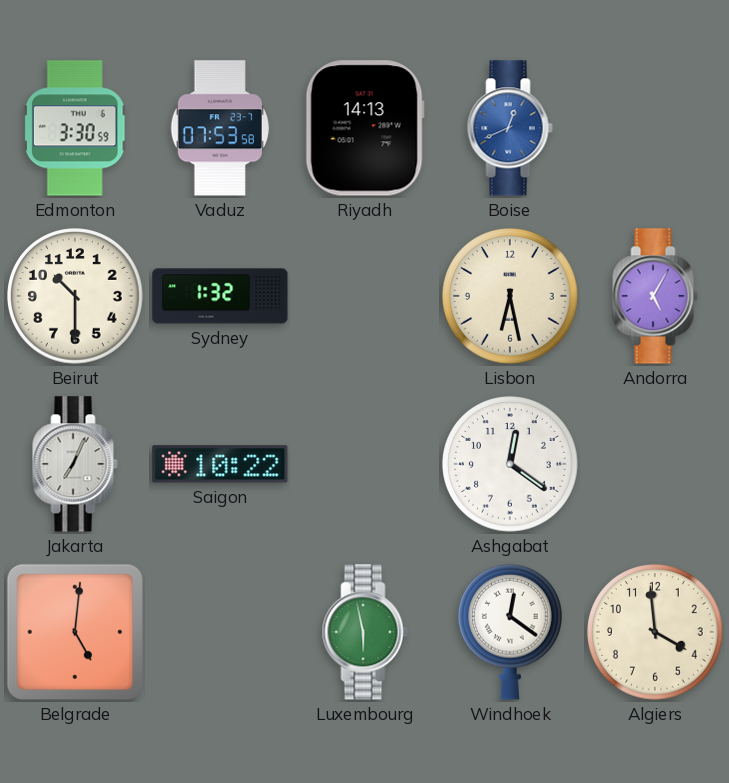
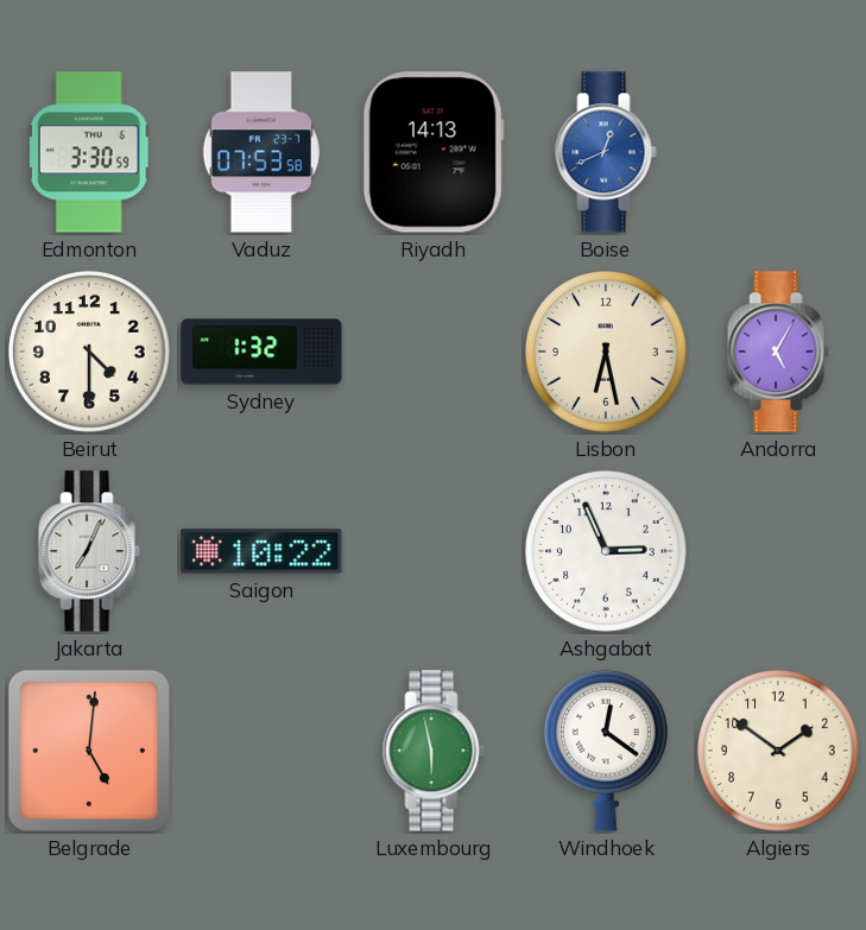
Beirut: 10:30 -> 4:30
Ashgabat: 12:21 -> 2:56
Algiers: 3:59 -> 1:51
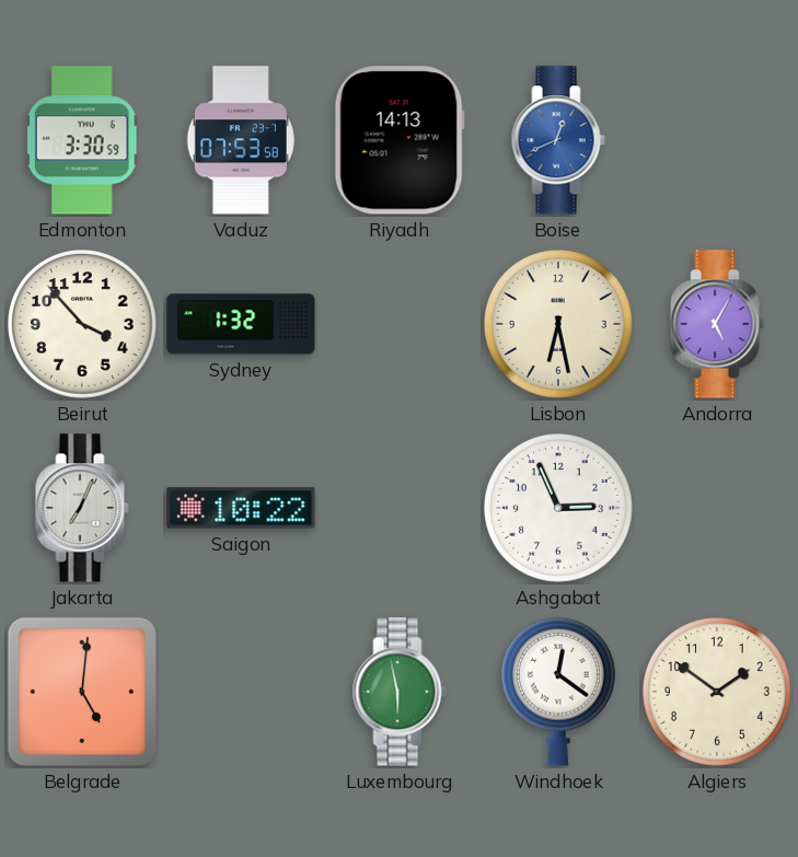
Beirut: 4:30 -> 3:53
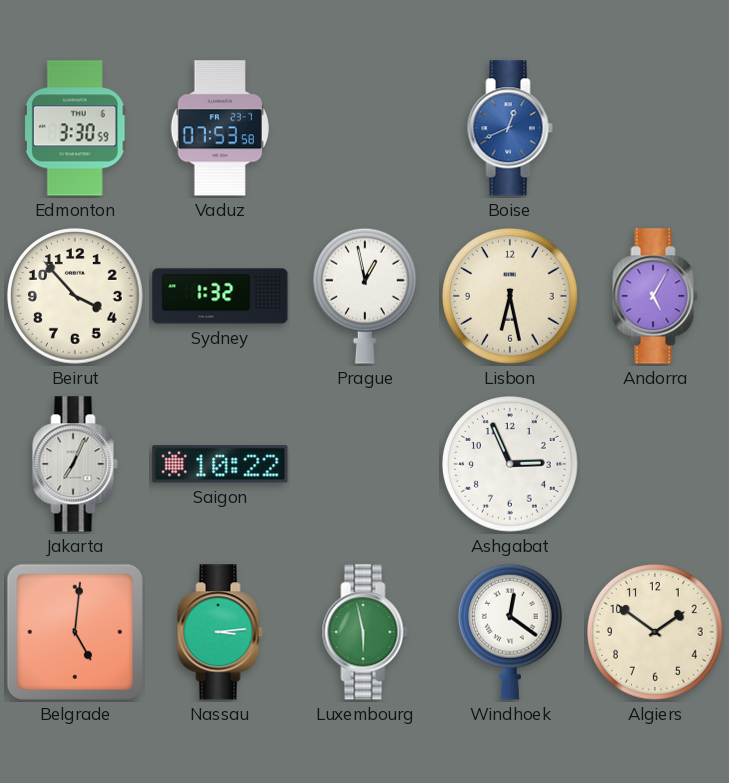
Riyadh: 14:13 -> none
Prague: none -> 12:58
Nassau: none -> 3:14
